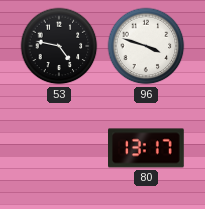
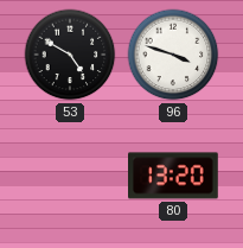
53: 4:47 -> 4:50
80: 13:17 -> 13:20
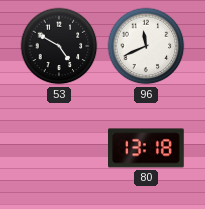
96: 3:48 -> 11:41
80: 13:20 -> 13:18
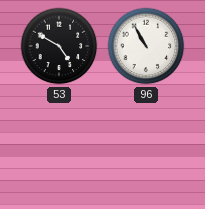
96: 11:41 -> 10:55
80: 13:18 -> none
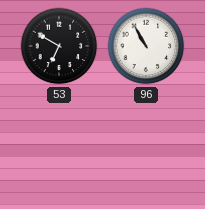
53: 4:50 -> 6:50
